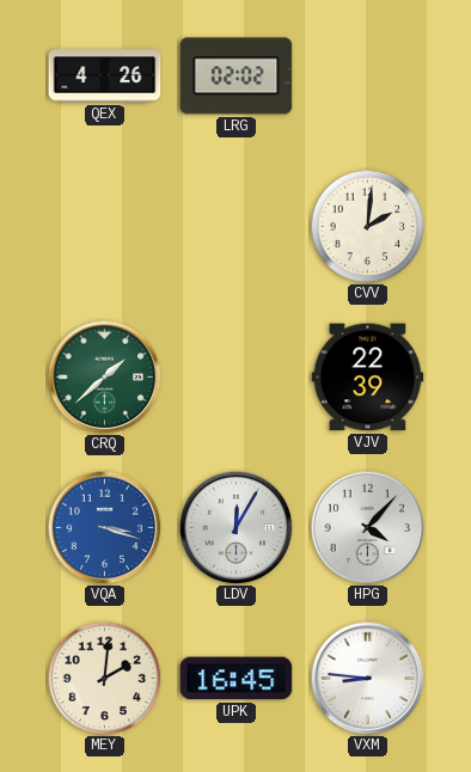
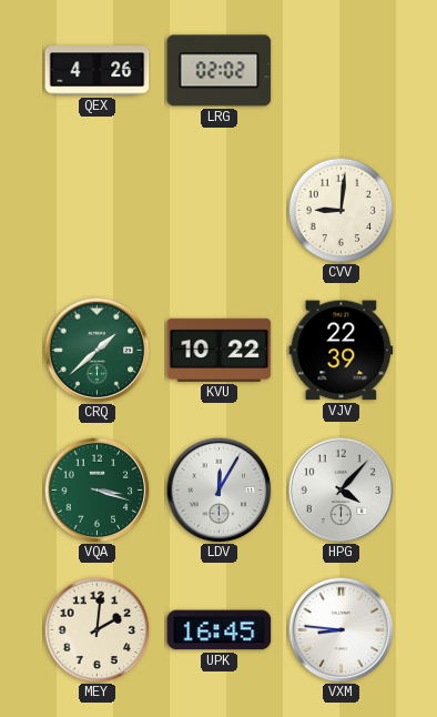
CVV: 2:01 -> 9:01
KVU: none -> 10:22
VQA dial: blue -> green
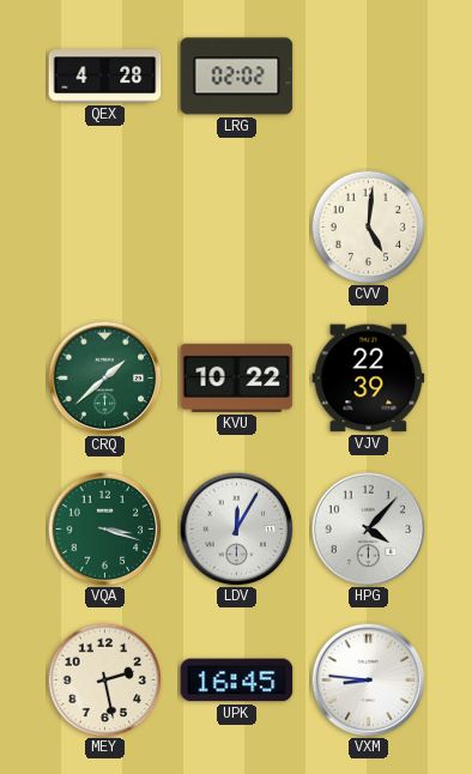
QEX: 4:26 -> 4:28
CVV: 9:01 -> 5:01
MEY: 2:01 -> 2:28
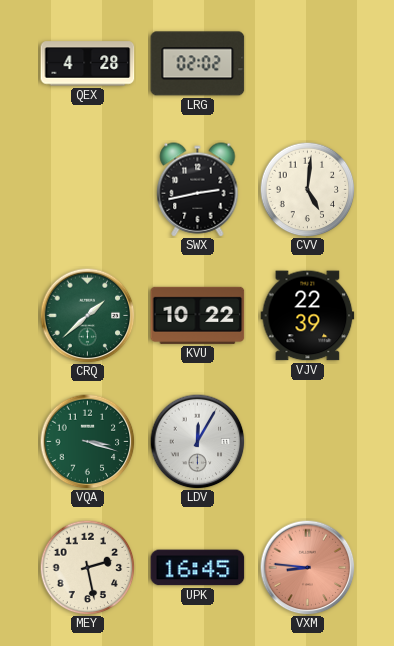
SWX: none -> 2:43
HPG: 4:07 -> none
VXM dial: white -> salmon
